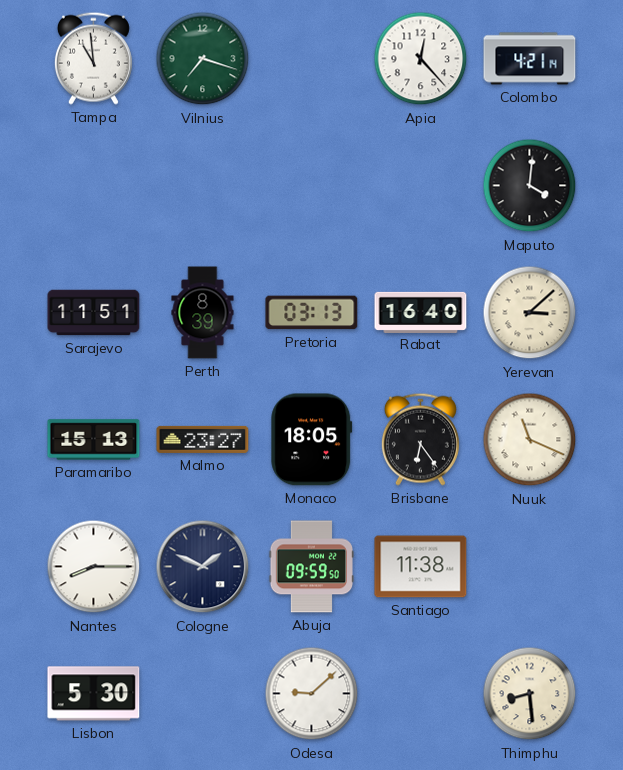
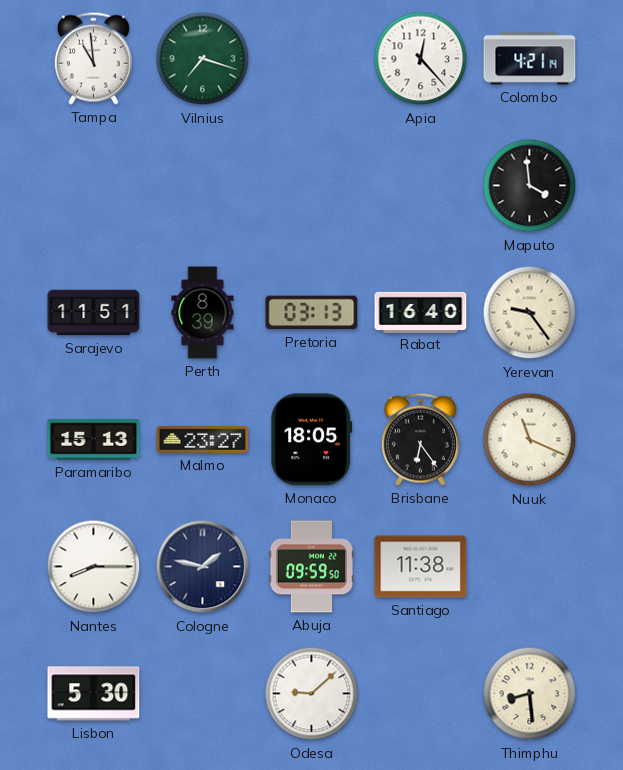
Maputo: 4:01 -> 3:59
Yerevan: 3:08 -> 9:24
Cologne: 1:49 -> 1:47
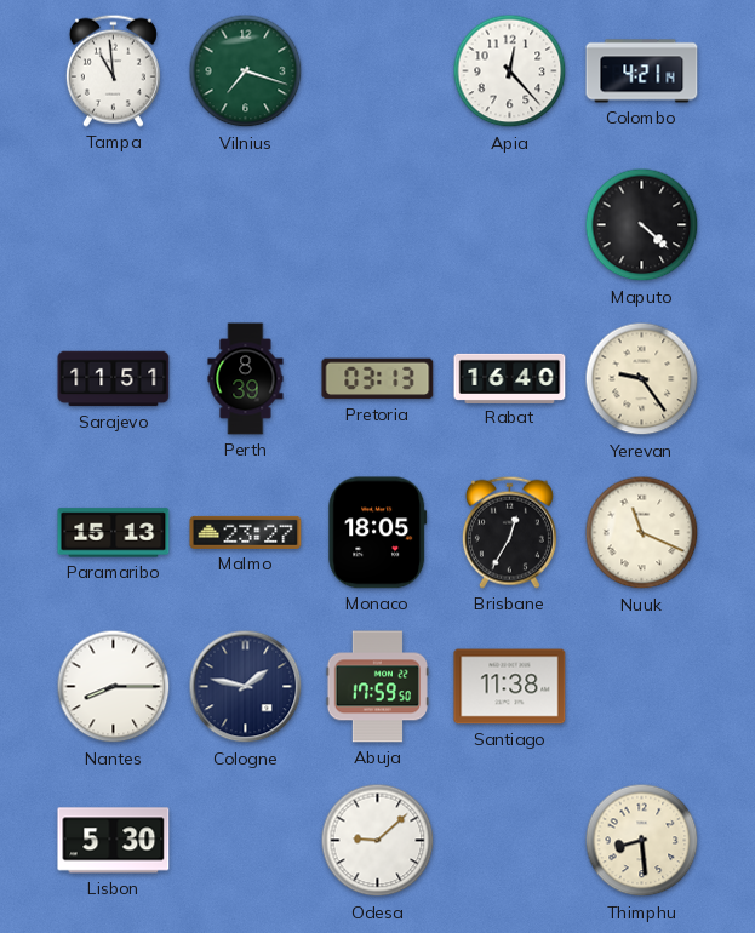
Maputo: 3:59 -> 4:22
Brisbane: 6:24 -> 12:35
Abuja: 09:59 -> 17:59
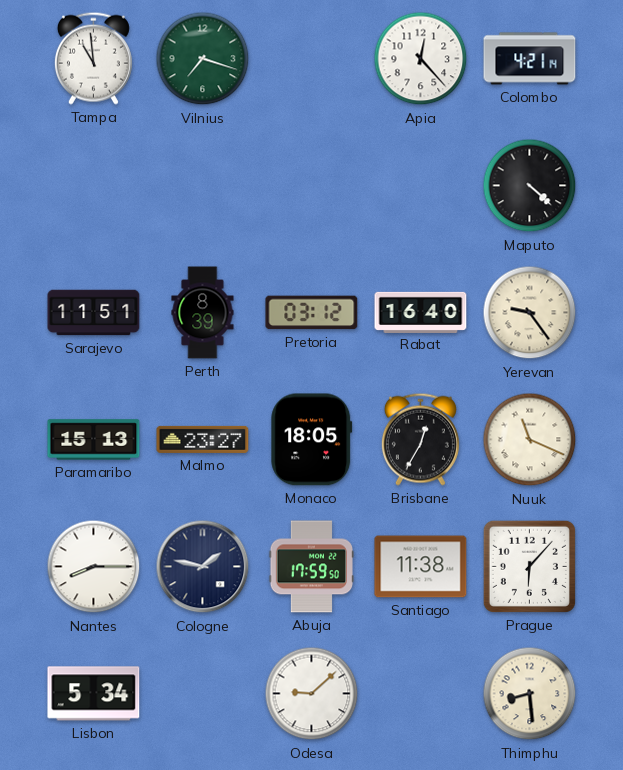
Pretoria: 03:13 -> 03:12
Prague: none -> 6:07
Lisbon: 5:30 -> 5:34
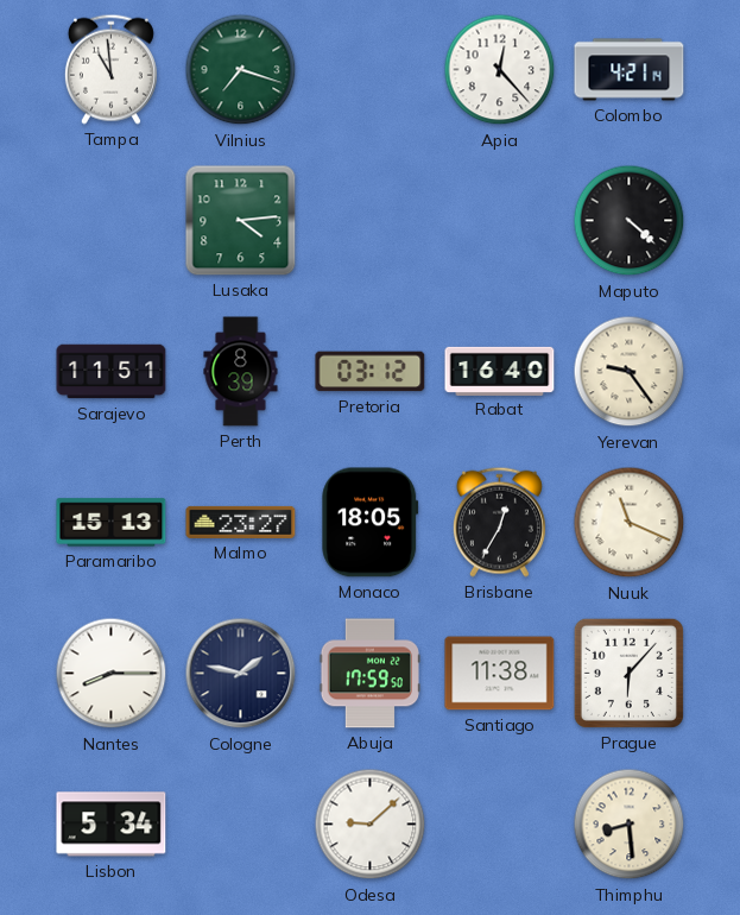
Lusaka: none -> 4:14
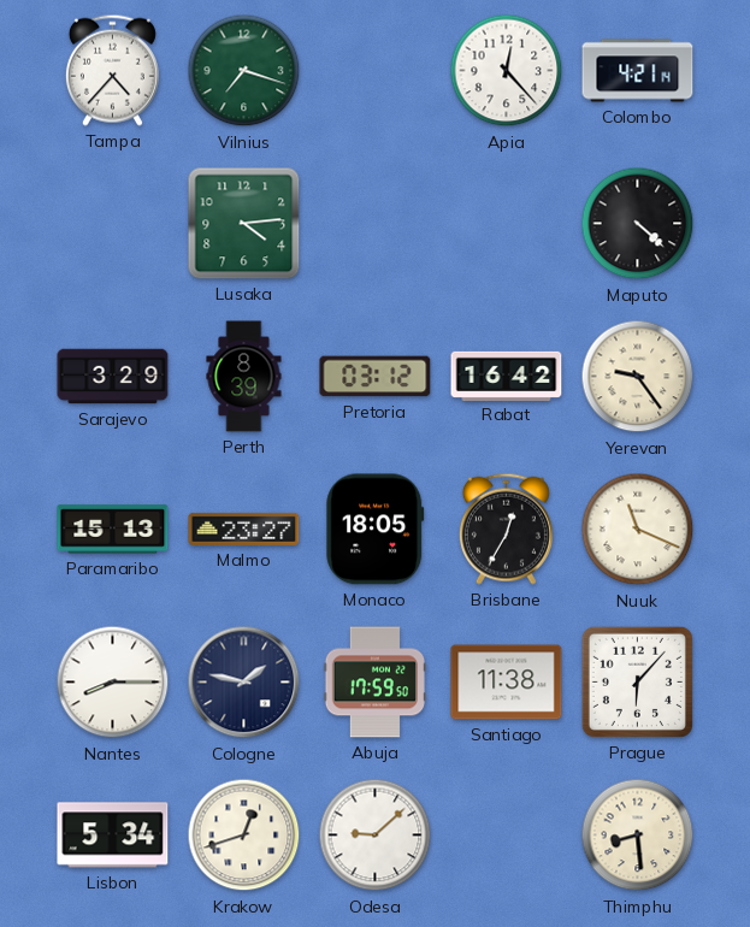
Tampa: 10:59 -> 4:37
Sarajevo: 11:51 -> 3:29
Rabat: 16:40 -> 16:42
Krakow: none -> 12:42
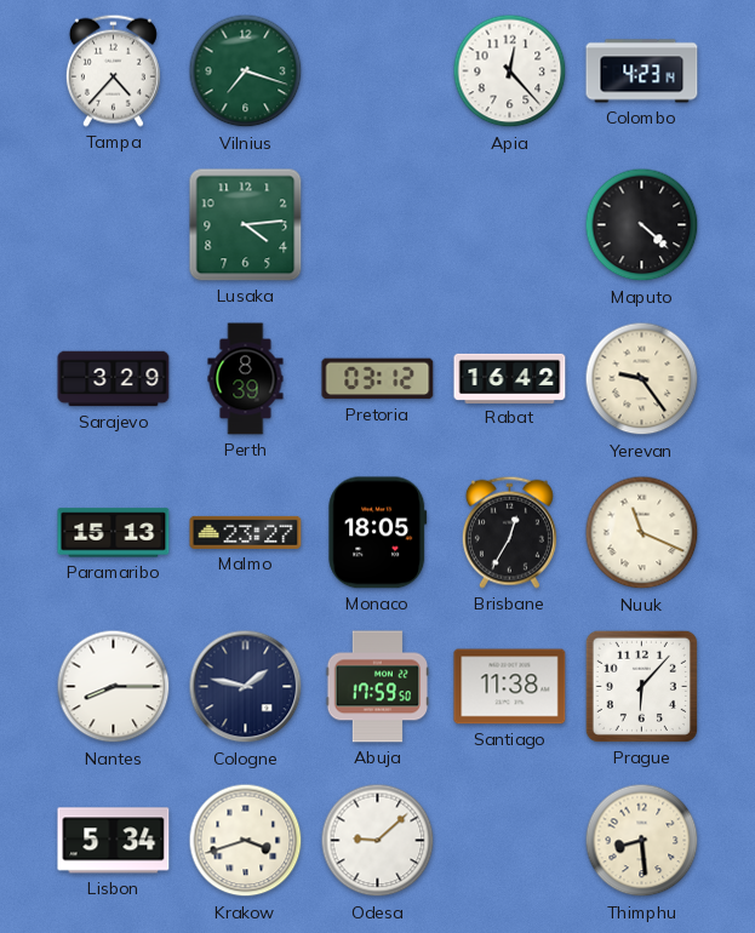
Colombo: 4:21 -> 4:23
Krakow: 12:42 -> 3:42
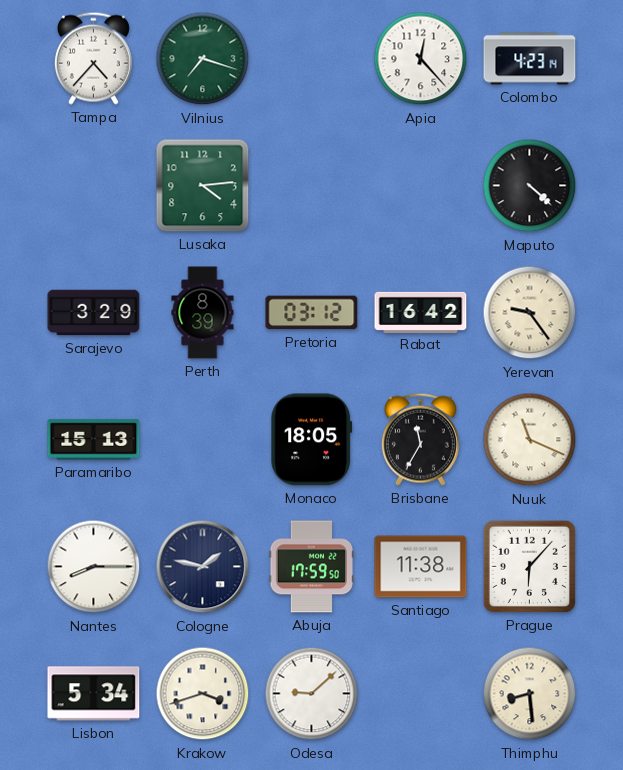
Malmo: 23:27 -> none
Brisbane: 12:35 -> 11:35
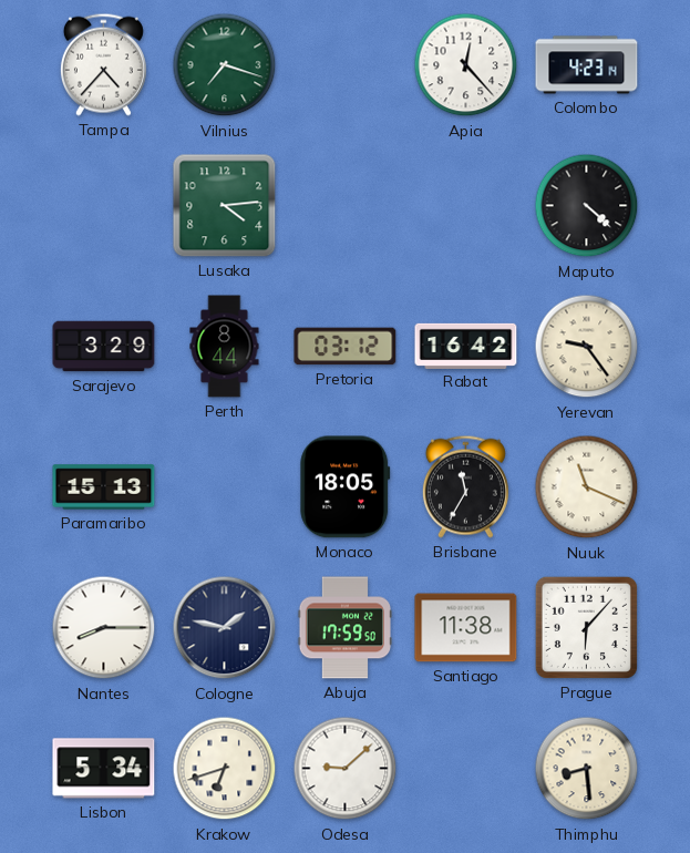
Perth: 8:39 -> 8:44
Krakow: 3:42 -> 6:42
